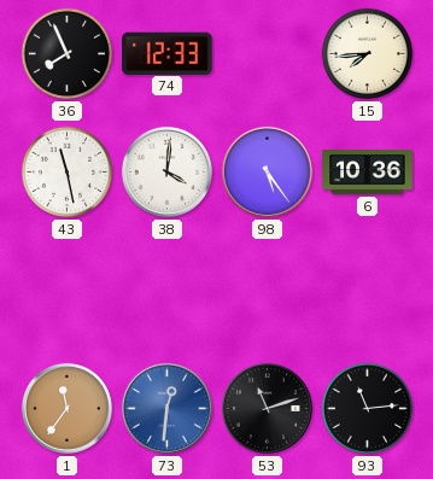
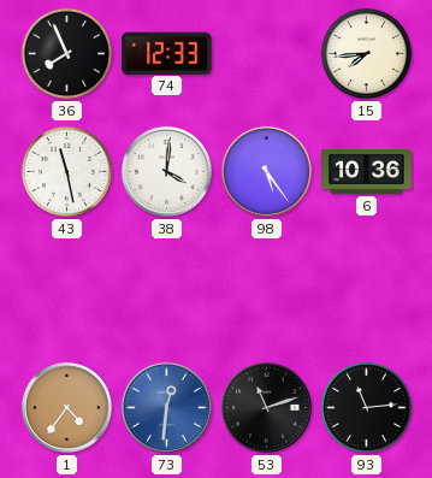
1: 11:36 -> 4:36
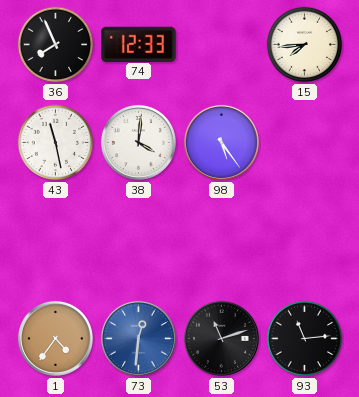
6: 10:36 -> none
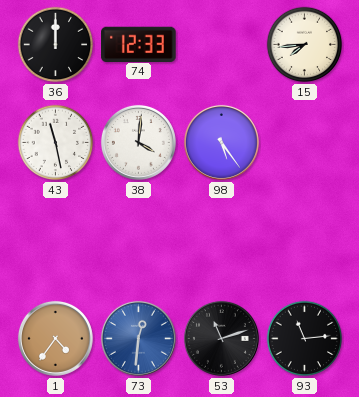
36: 7:56 -> 12:00
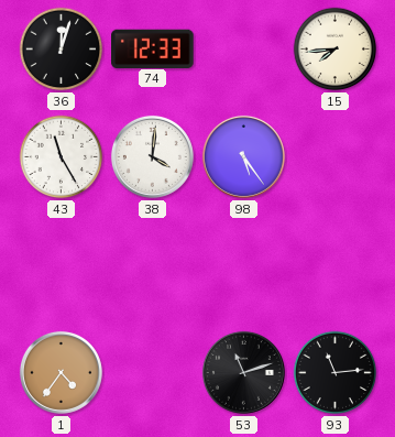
36: 12:00 -> 12:03
43: 11:28 -> 11:25
73: 12:31 -> none
